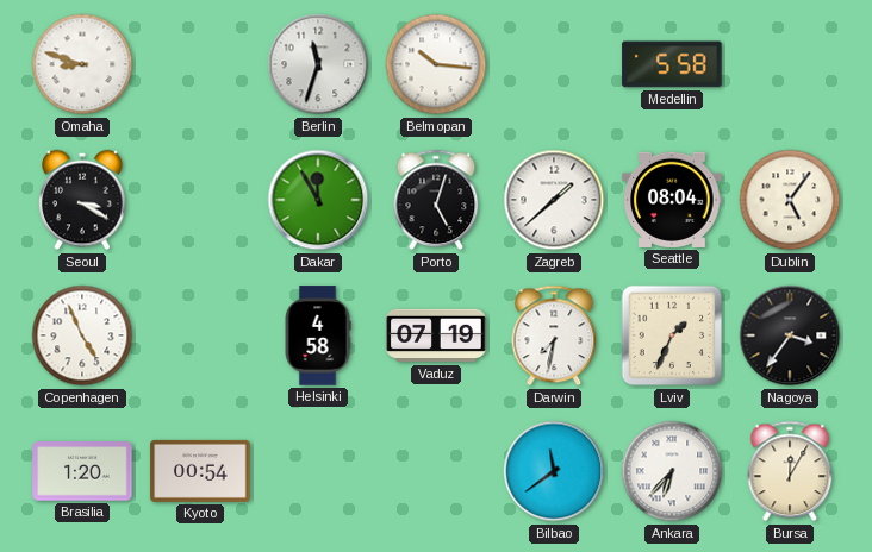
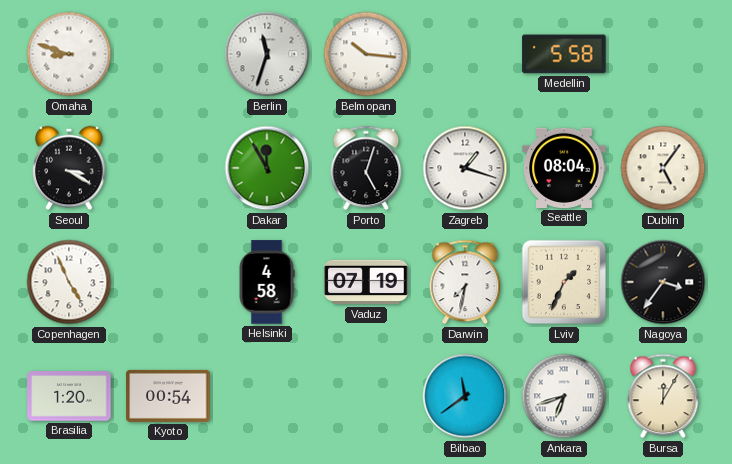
Zagreb: 1:38 -> 1:18
Ankara: 6:37 -> 6:42
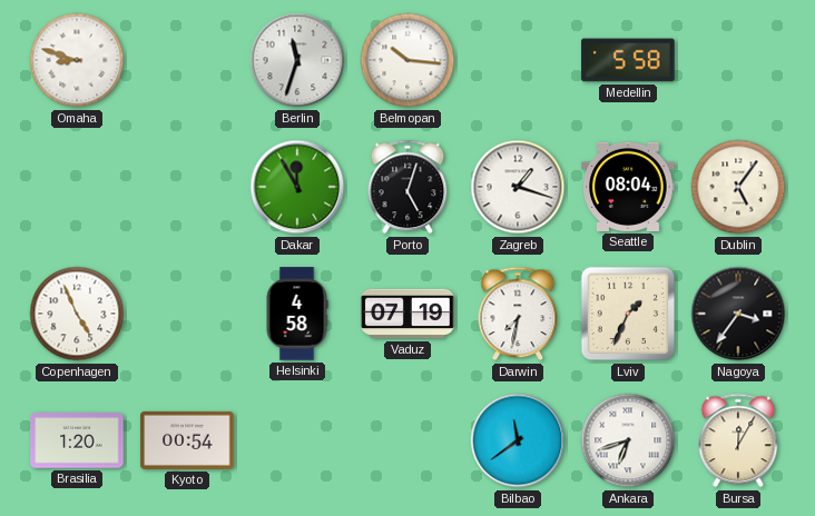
Seoul: 3:20 -> none
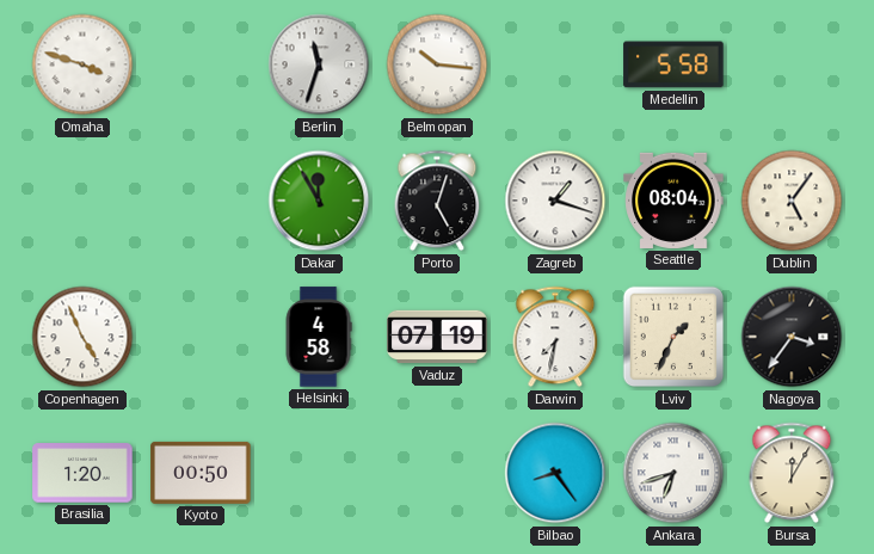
Omaha: 8:48 -> 3:48
Kyoto: 00:54 -> 00:50
Bilbao: 11:39 -> 8:24
